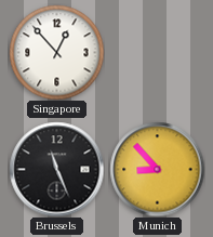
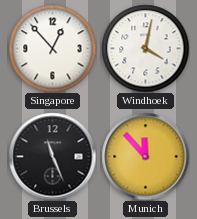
Windhoek: none -> 4:02
Munich: 8:53 -> 11:53
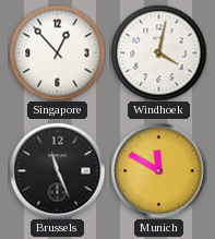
Munich: 11:53 -> 11:50
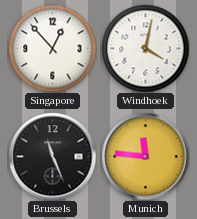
Munich: 11:50 -> 11:46
